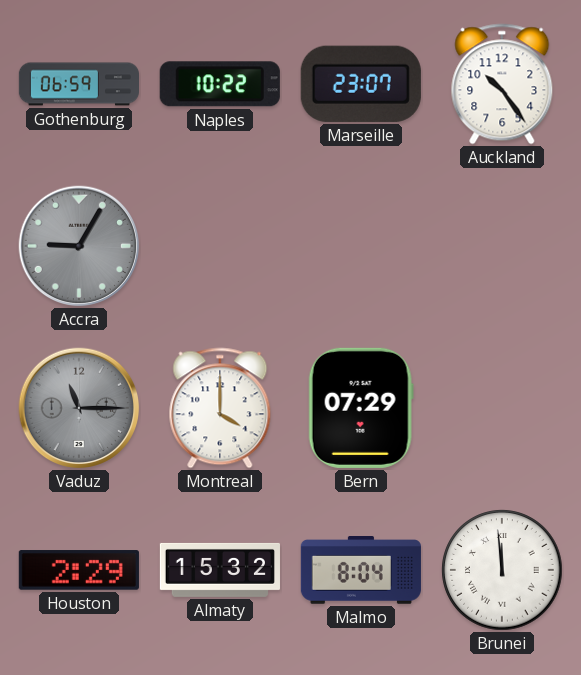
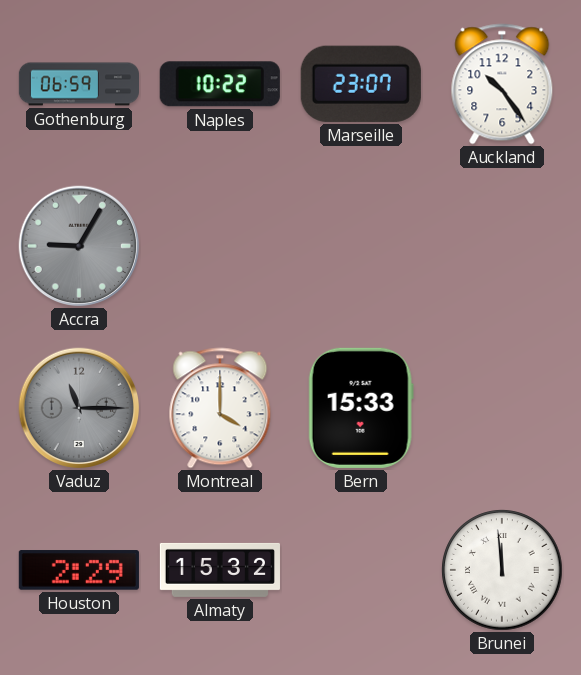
Bern: 07:29 -> 15:33
Malmo: 8:04 -> none
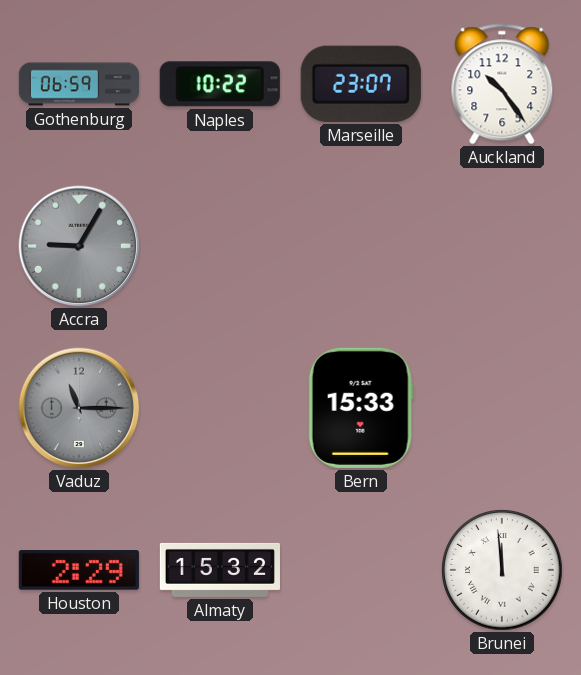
Montreal: 4:00 -> none
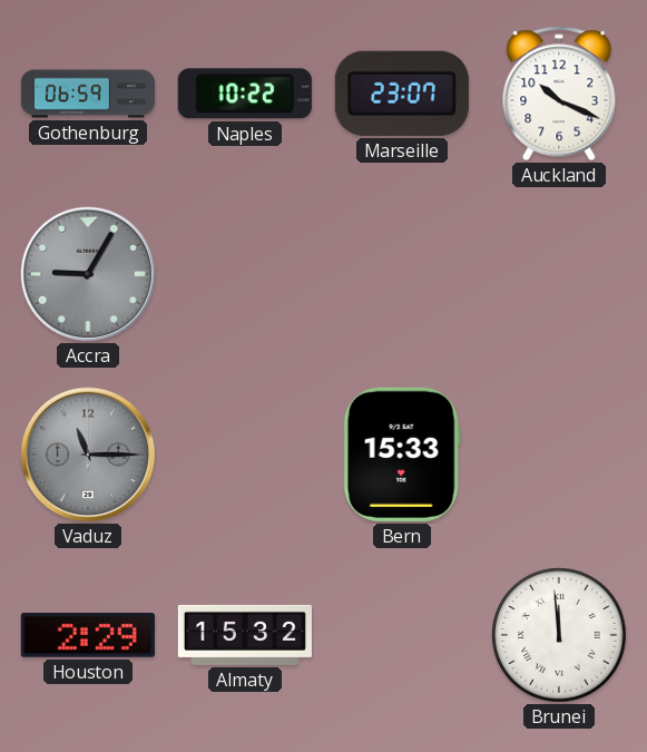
Auckland: 10:24 -> 10:19
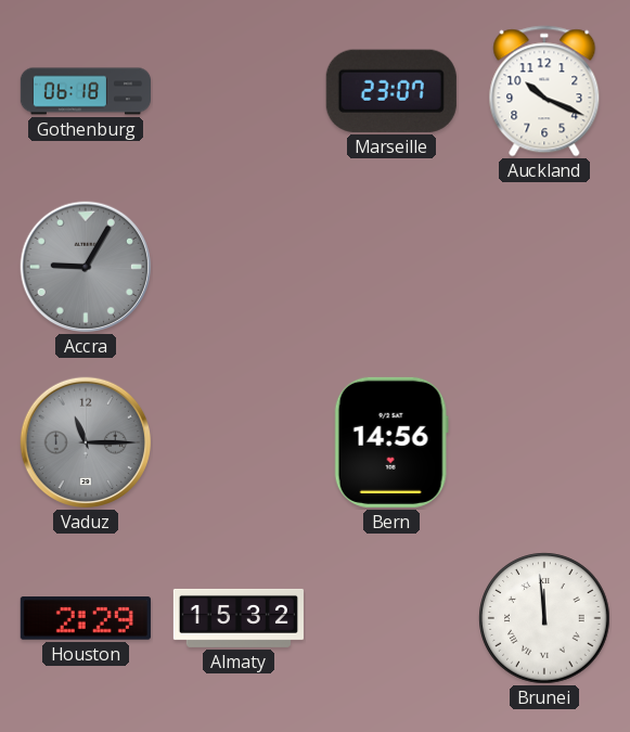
Gothenburg: 06:59 -> 06:18
Naples: 10:22 -> none
Bern: 15:33 -> 14:56
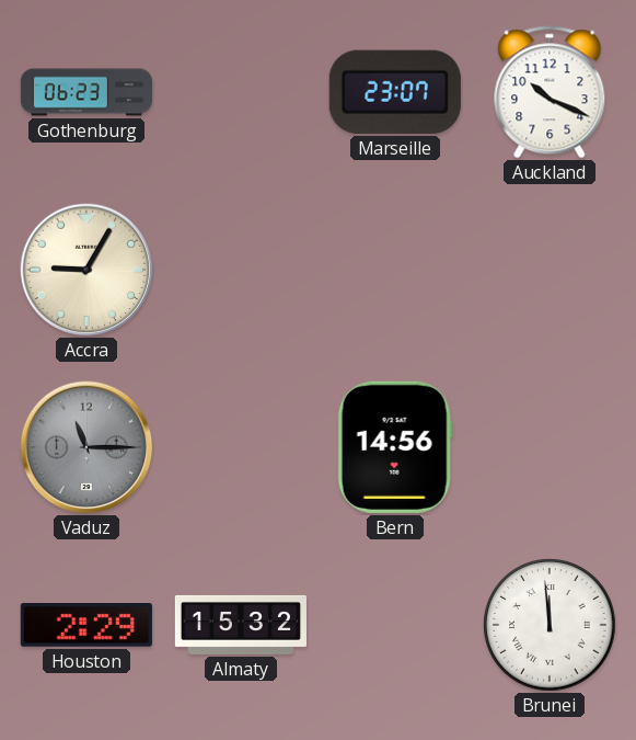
Gothenburg: 06:18 -> 06:23
Accra dial: grey -> cream
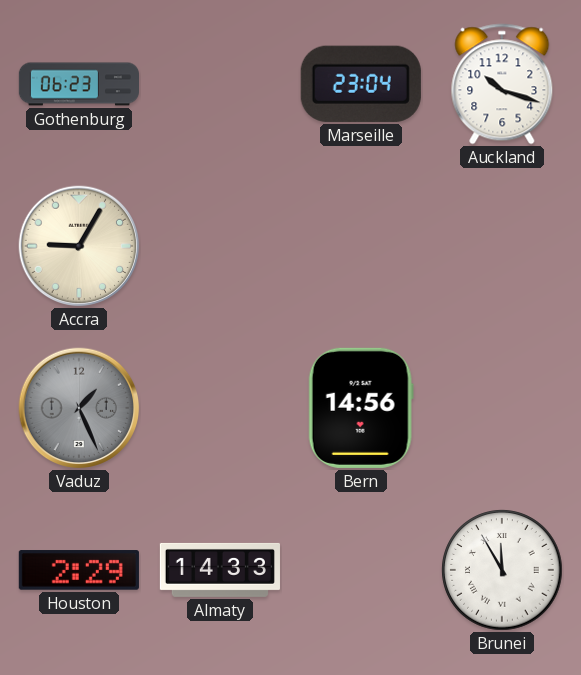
Marseille: 23:07 -> 23:04
Auckland: 10:19 -> 10:18
Vaduz: 11:15 -> 1:26
Almaty: 15:32 -> 14:33
Brunei: 11:59 -> 11:55
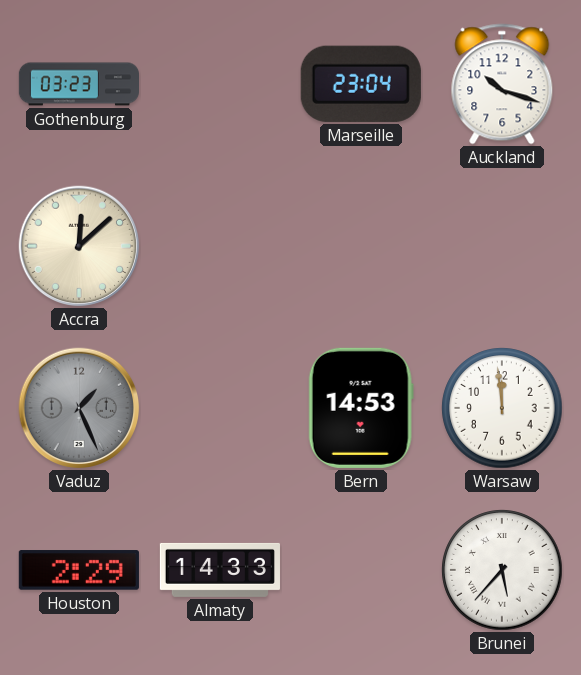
Gothenburg: 06:23 -> 03:23
Accra: 9:05 -> 12:08
Bern: 14:56 -> 14:53
Warsaw: none -> 11:59
Brunei: 11:55 -> 5:37
